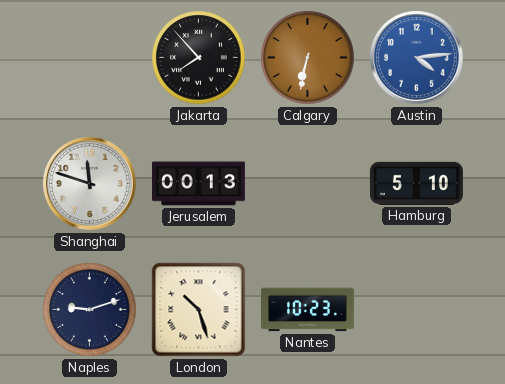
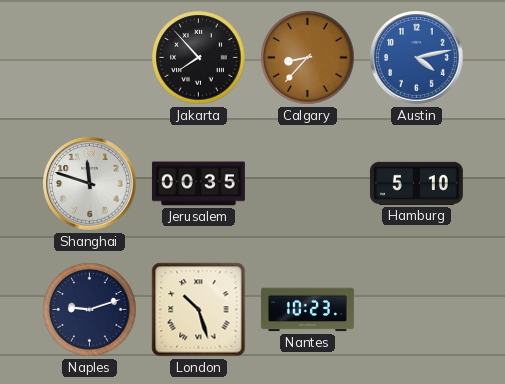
Calgary: 6:32 -> 8:37
Austin: 4:14 -> 4:13
Jerusalem: 00:13 -> 00:35
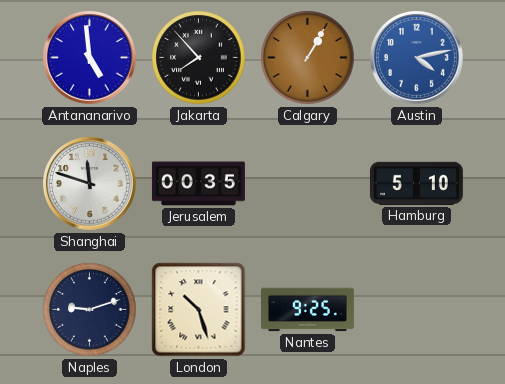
Antananarivo: none -> 4:59
Calgary: 8:37 -> 1:05
Nantes: 10:23 -> 9:25
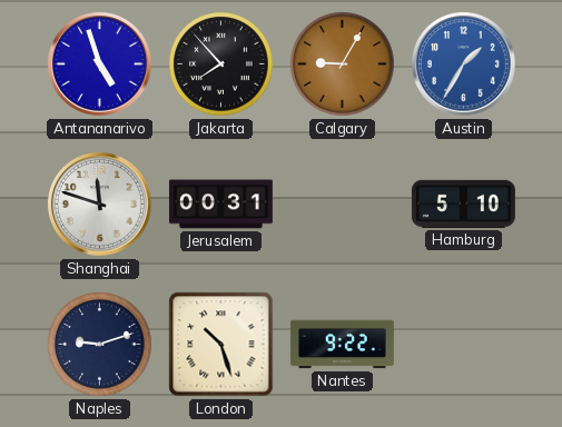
Antananarivo: 4:59 -> 4:57
Calgary: 1:05 -> 9:05
Austin: 4:13 -> 1:35
Jerusalem: 00:35 -> 00:31
Nantes: 9:25 -> 9:22
